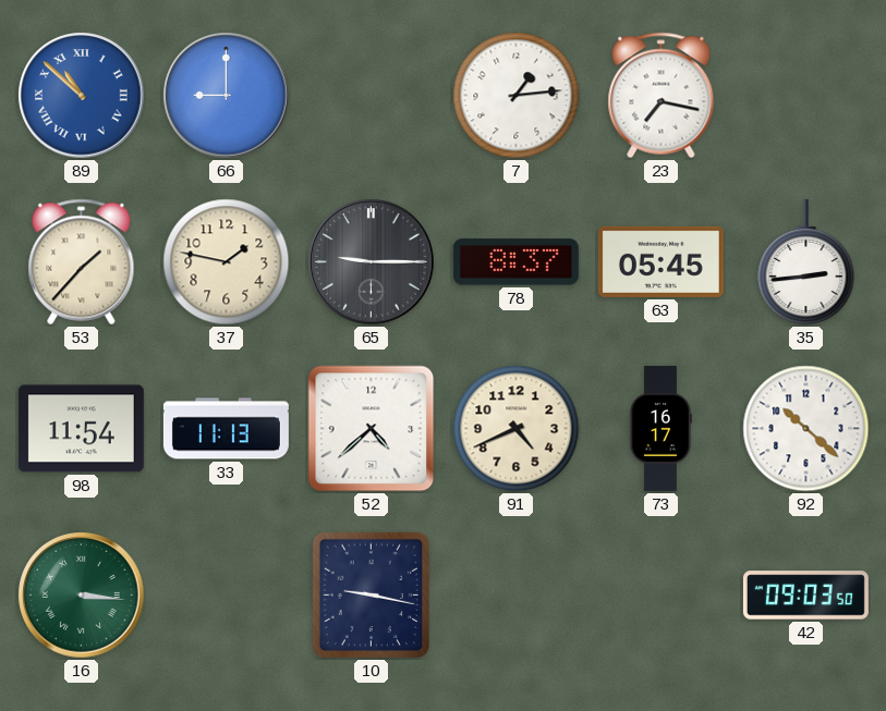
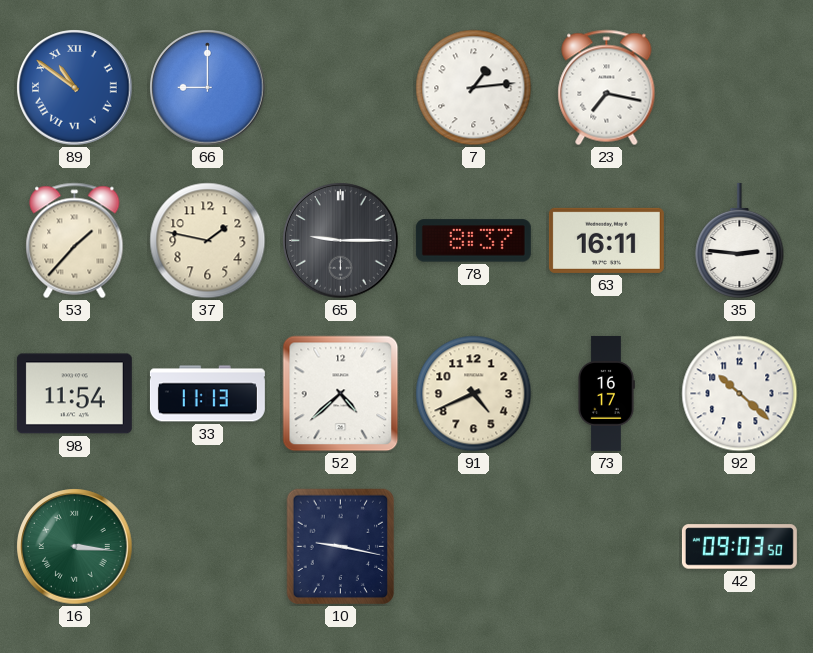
89: 10:52 -> 10:51
63: 05:45 -> 16:11
35: 2:44 -> 2:46
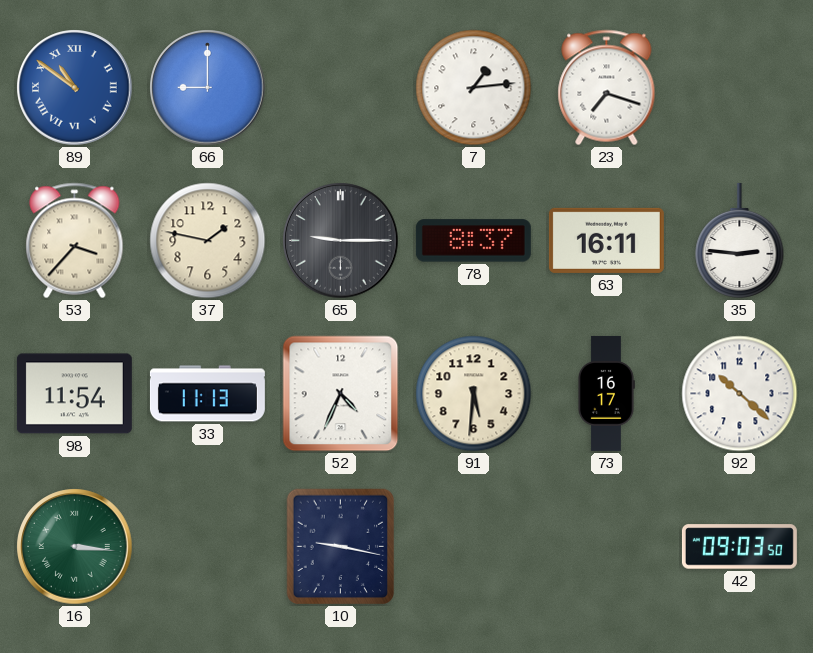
23: 7:17 -> 7:18
53: 1:37 -> 3:37
52: 4:38 -> 4:34
91: 4:41 -> 5:31
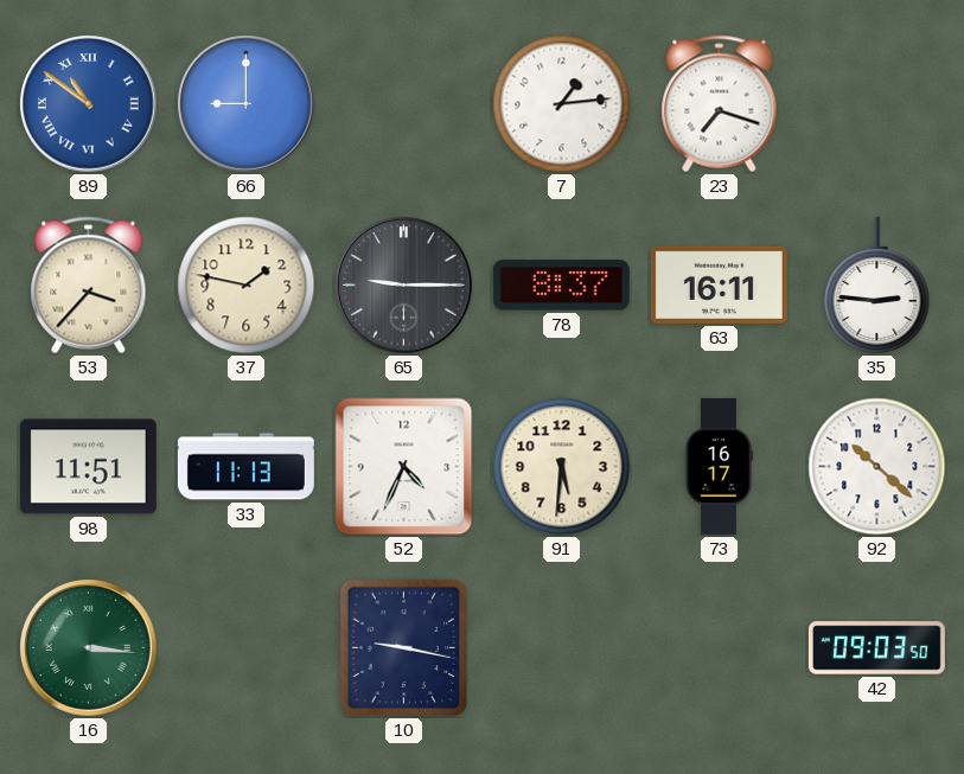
98: 11:54 -> 11:51
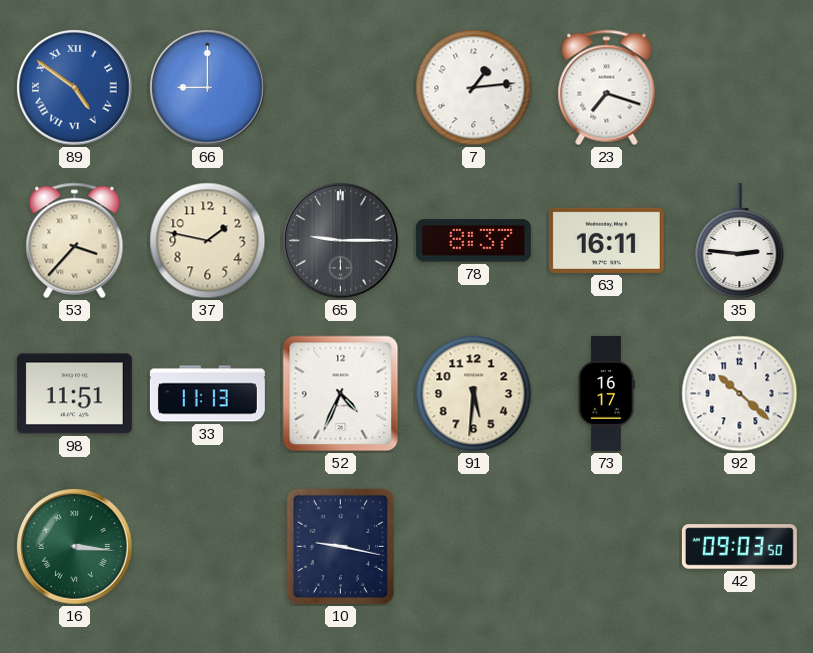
89: 10:51 -> 4:51
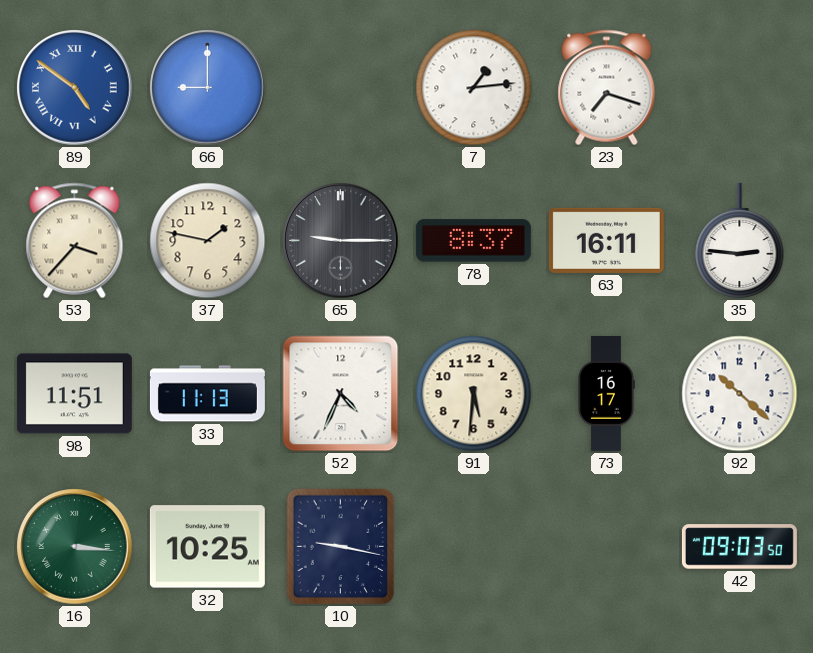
32: none -> 10:25
